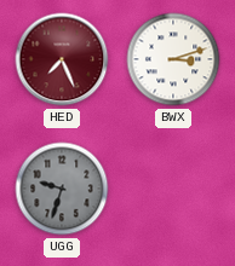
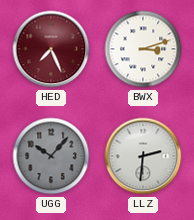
UGG: 9:33 -> 10:07
LLZ: none -> 2:31
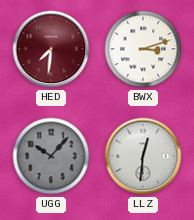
HED: 7:26 -> 7:31
LLZ: 2:31 -> 12:31
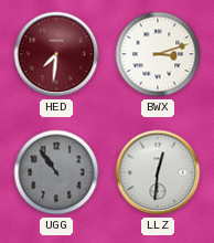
UGG: 10:07 -> 10:54
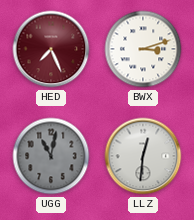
HED: 7:31 -> 7:26
UGG: 10:54 -> 11:02
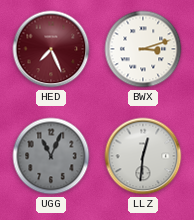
UGG: 11:02 -> 11:04
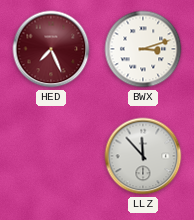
UGG: 11:04 -> none
LLZ: 12:31 -> 11:53
